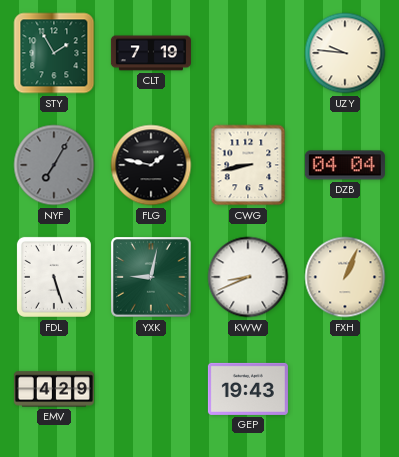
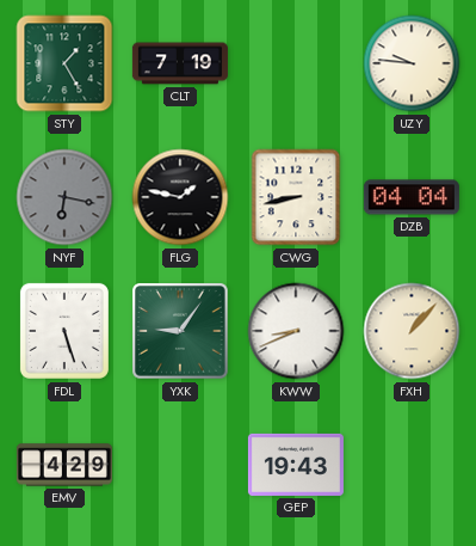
STY: 1:55 -> 1:25
NYF: 7:05 -> 6:17
YXK: 9:02 -> 9:06
FXH: 1:04 -> 1:07
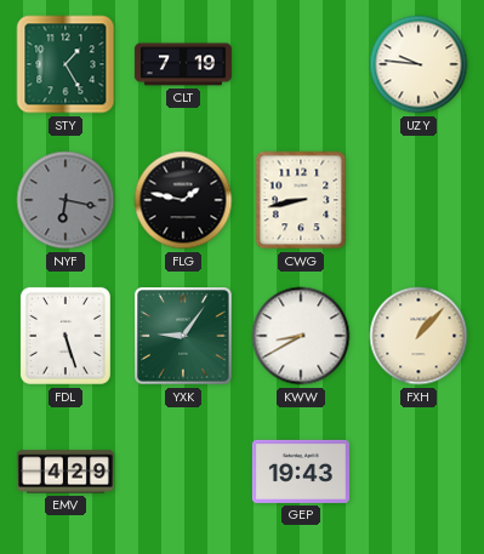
DZB: 04:04 -> none
KWW: 8:41 -> 8:40
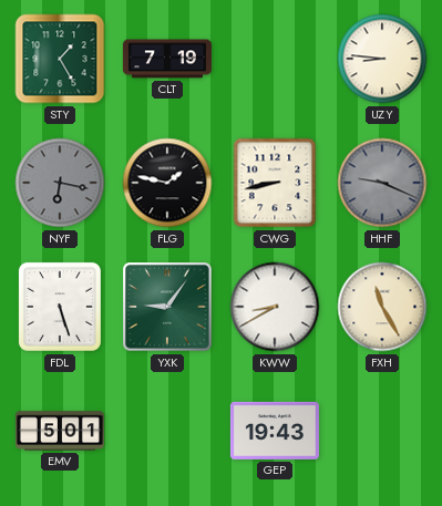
UZY: 9:46 -> 8:46
HHF: none -> 9:19
FXH: 1:07 -> 11:25
EMV: 4:29 -> 5:01
